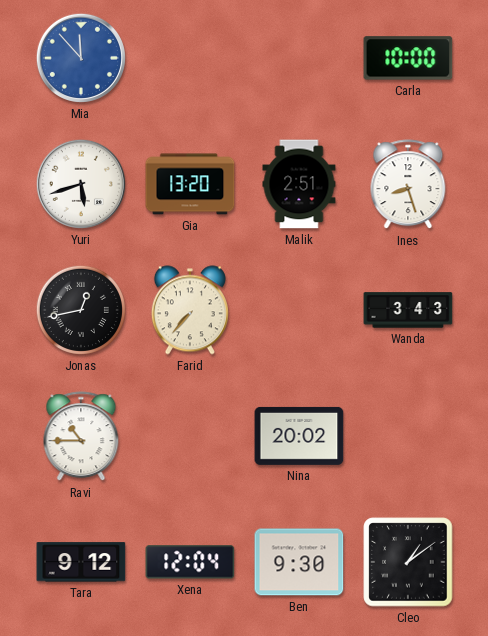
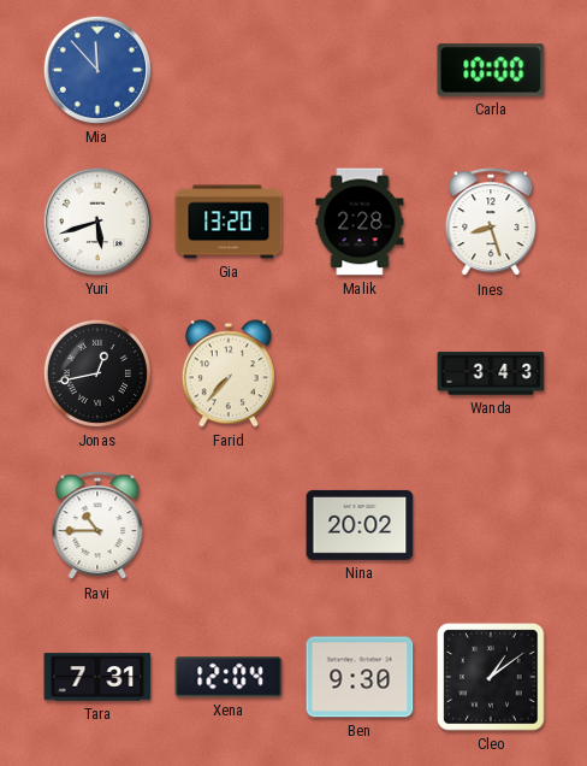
Malik: 2:51 -> 2:28
Tara: 9:12 -> 7:31
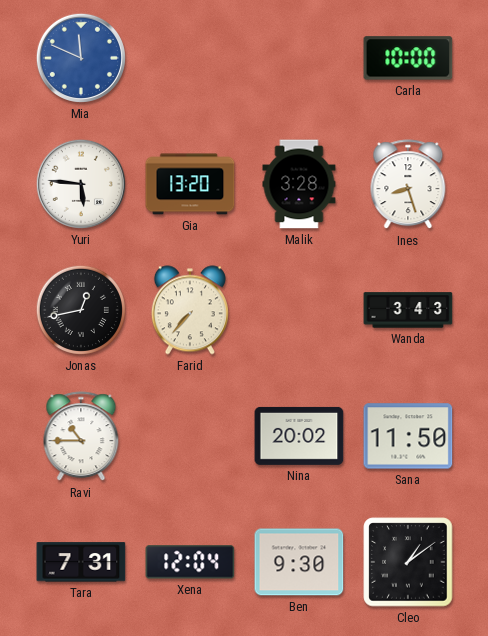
Mia: 11:53 -> 11:49
Yuri: 5:42 -> 5:46
Malik: 2:28 -> 3:28
Sana: none -> 11:50
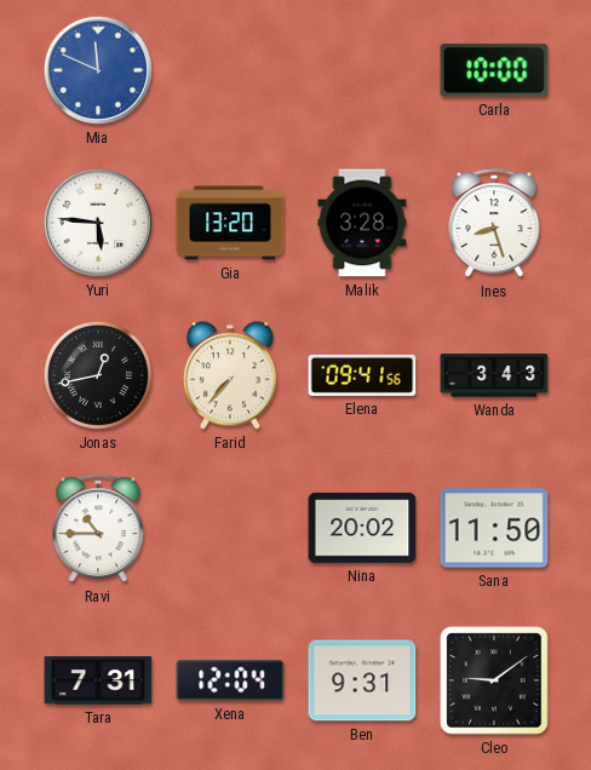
Elena: none -> 09:41
Ben: 9:30 -> 9:31
Cleo: 1:09 -> 9:09
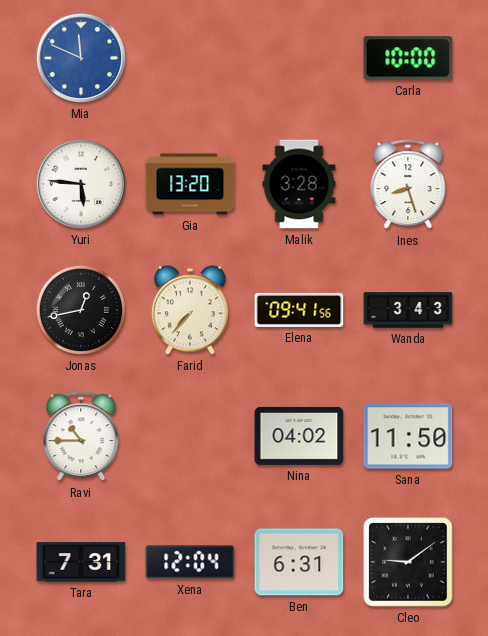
Nina: 20:02 -> 04:02
Ben: 9:31 -> 6:31
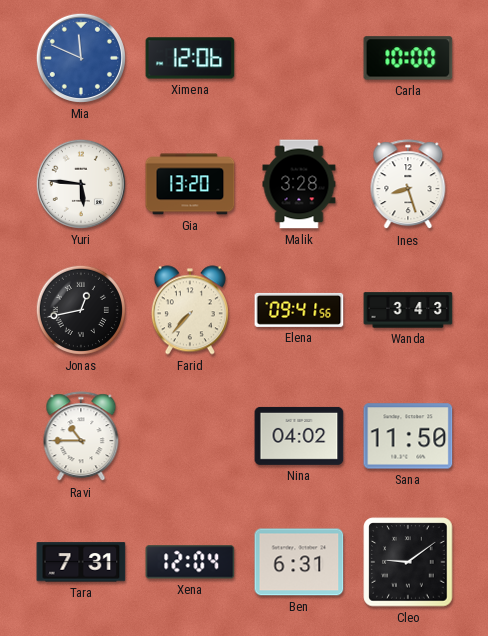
Ximena: none -> 12:06
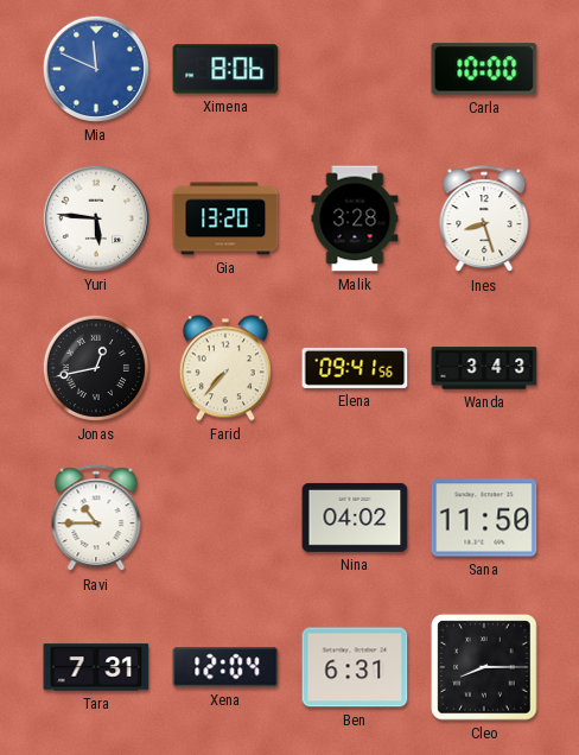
Ximena: 12:06 -> 8:06
Cleo: 9:09 -> 8:15
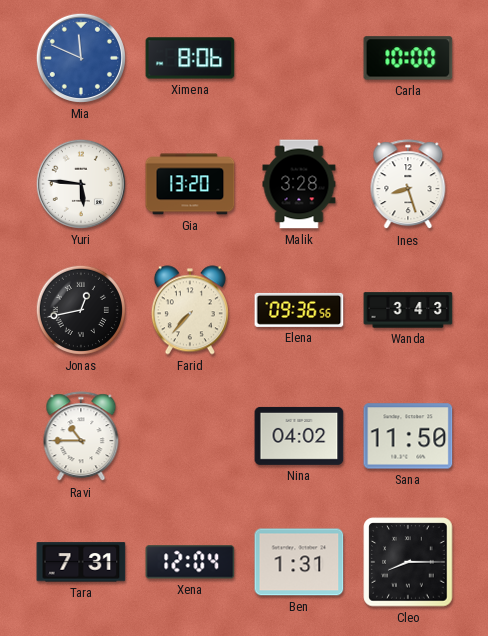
Elena: 09:41 -> 09:36
Ben: 6:31 -> 1:31
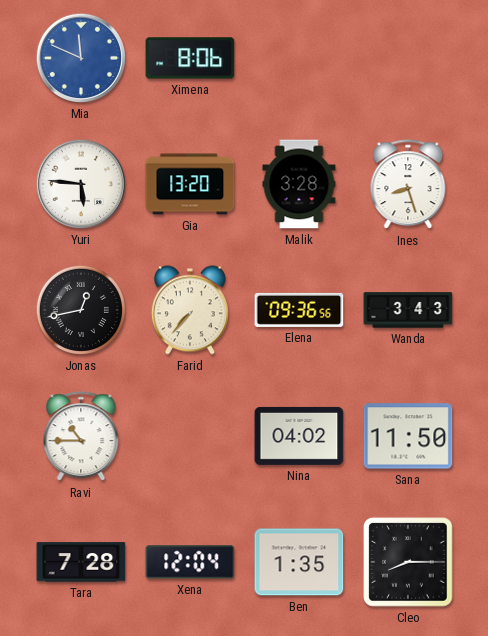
Carla: 10:00 -> none
Tara: 7:31 -> 7:28
Ben: 1:31 -> 1:35
